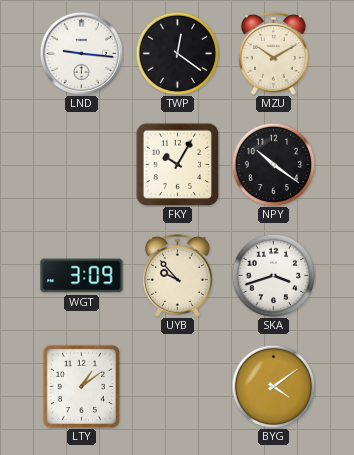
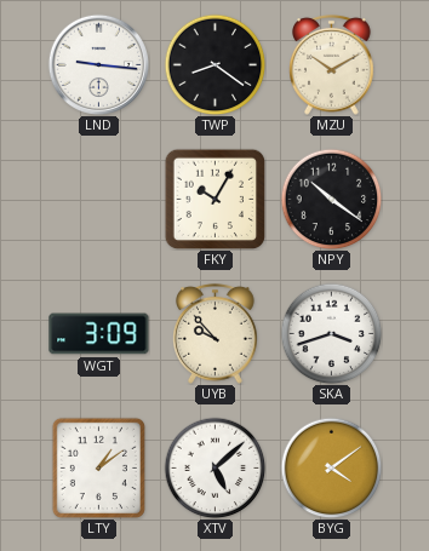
TWP: 12:21 -> 8:21
XTV: none -> 5:08
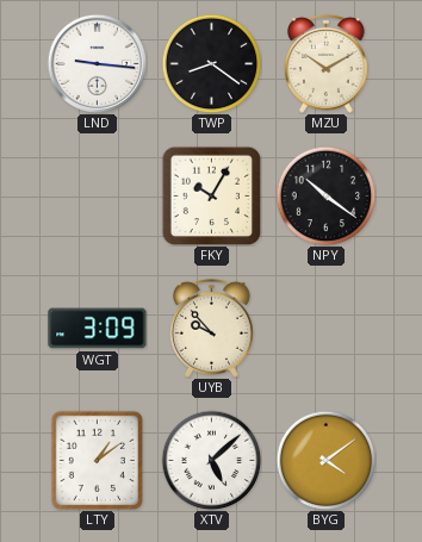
SKA: 3:42 -> none
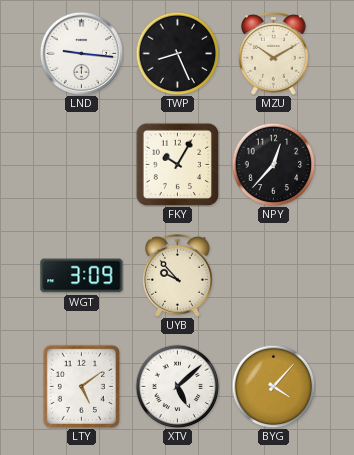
TWP: 8:21 -> 8:26
NPY: 10:21 -> 12:37
LTY: 1:09 -> 5:09
BYG: 4:09 -> 4:07
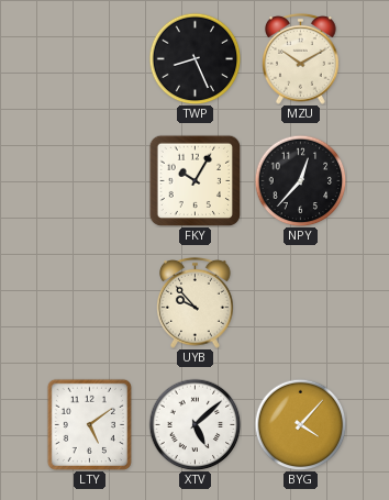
LND: 9:16 -> none
WGT: 3:09 -> none
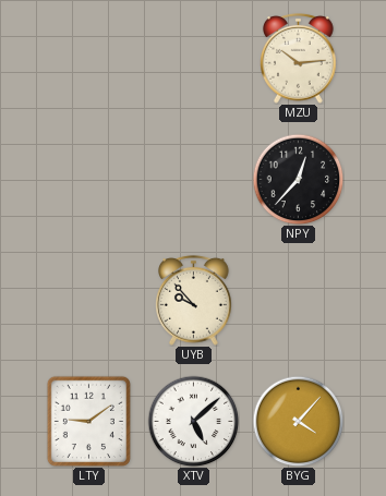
TWP: 8:26 -> none
MZU: 10:10 -> 10:14
FKY: 10:05 -> none
LTY: 5:09 -> 9:09
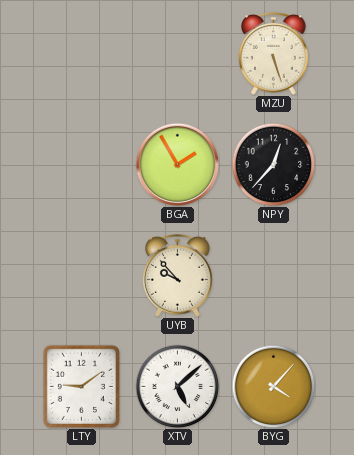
MZU: 10:14 -> 5:27
BGA: none -> 1:55
